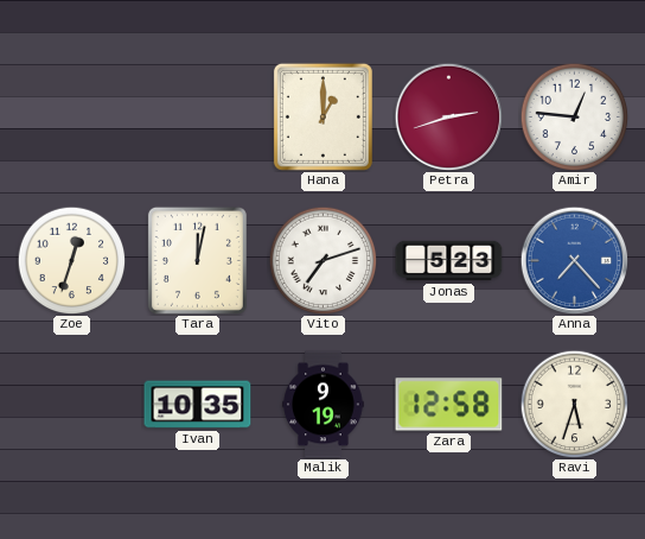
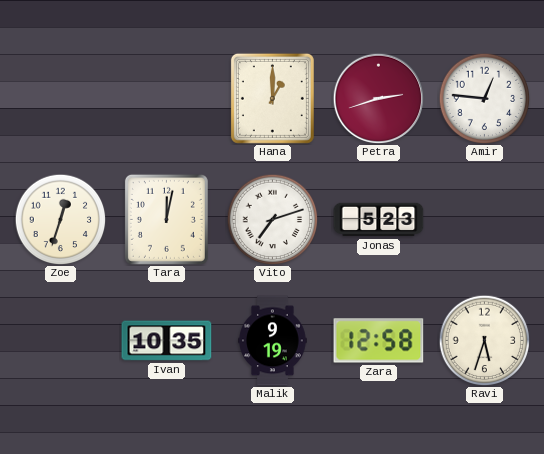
Anna: 7:23 -> none
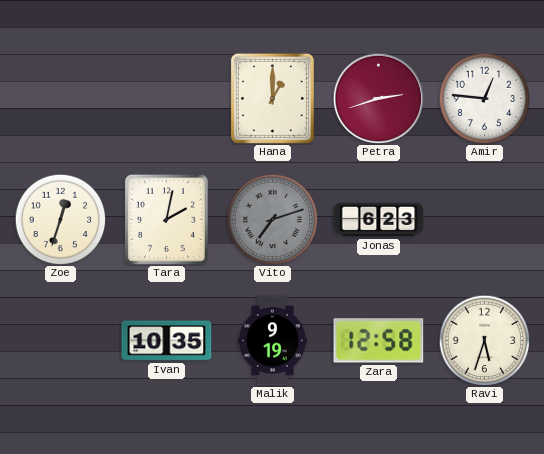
Tara: 12:02 -> 2:02
Vito dial: white -> grey
Jonas: 5:23 -> 6:23
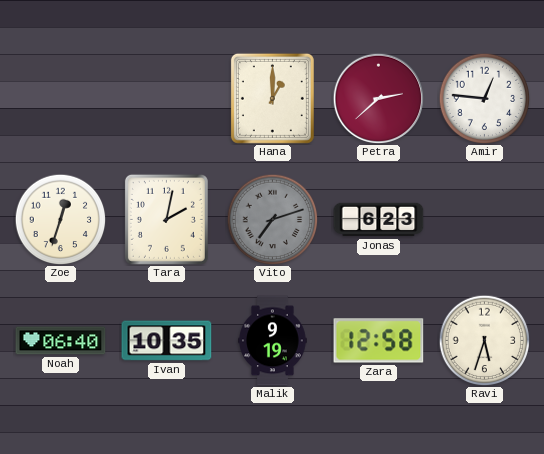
Petra: 2:42 -> 2:38
Noah: none -> 06:40
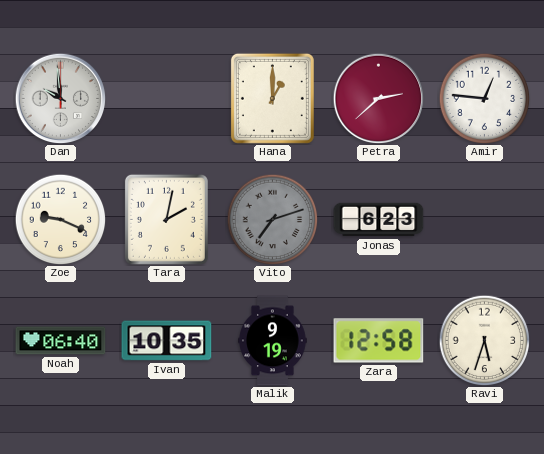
Dan: none -> 9:59
Zoe: 12:33 -> 9:19
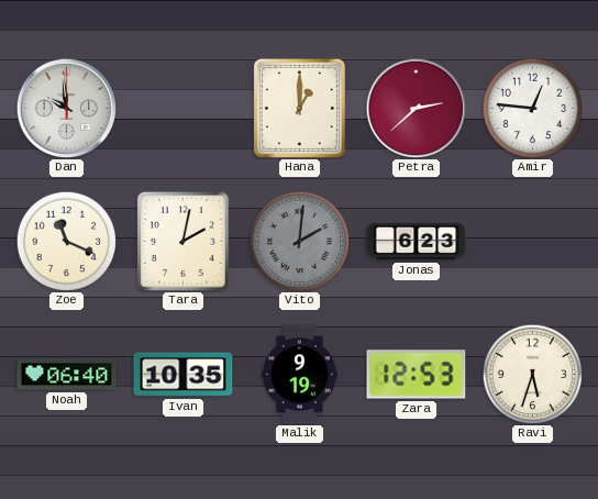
Zoe: 9:19 -> 11:19
Vito: 7:12 -> 2:01
Zara: 12:58 -> 12:53
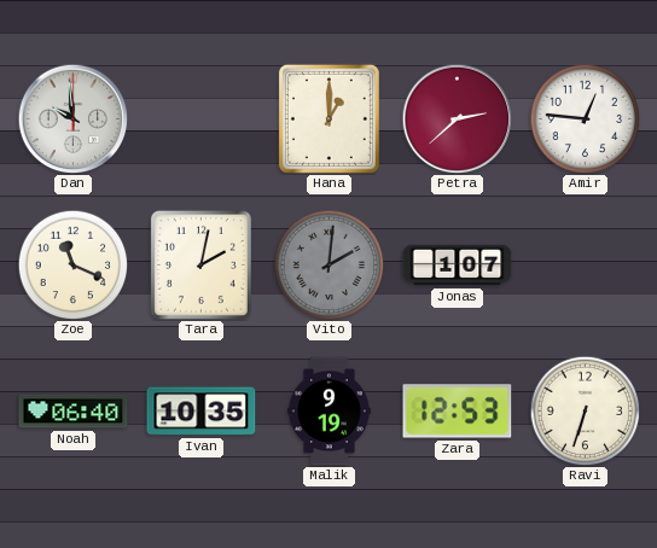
Jonas: 6:23 -> 1:07
Ravi: 5:33 -> 6:33
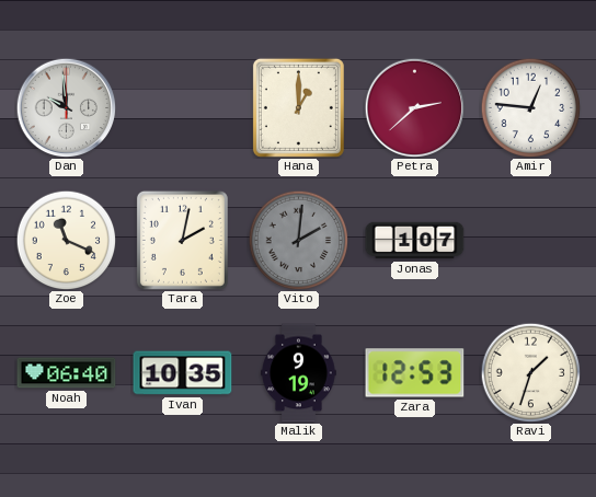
Ravi: 6:33 -> 1:33
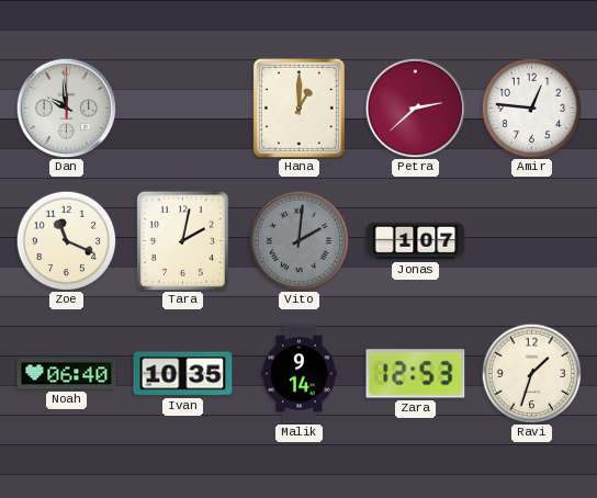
Malik: 9:19 -> 9:14
